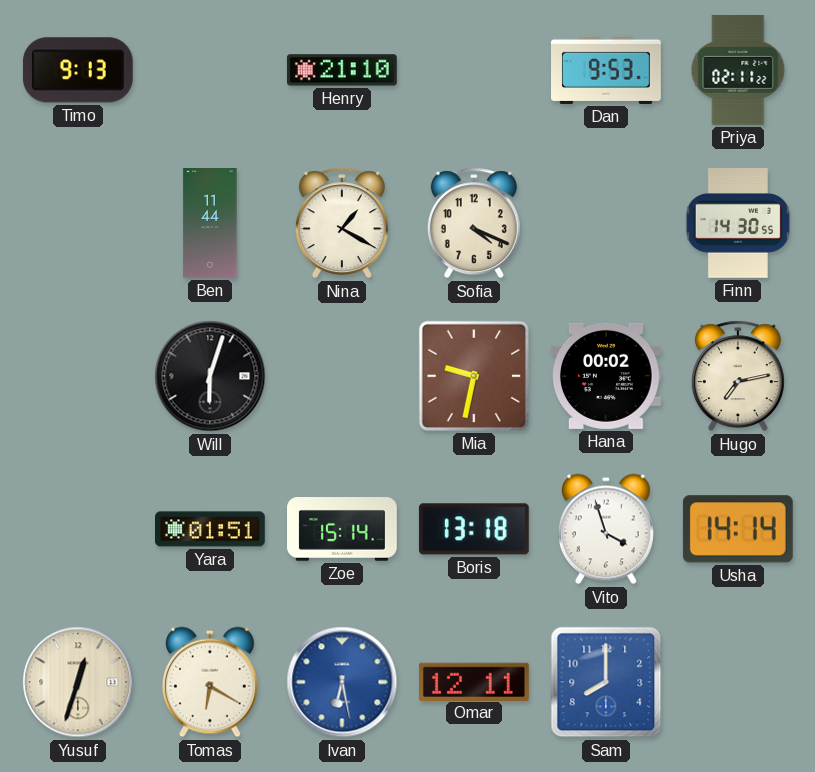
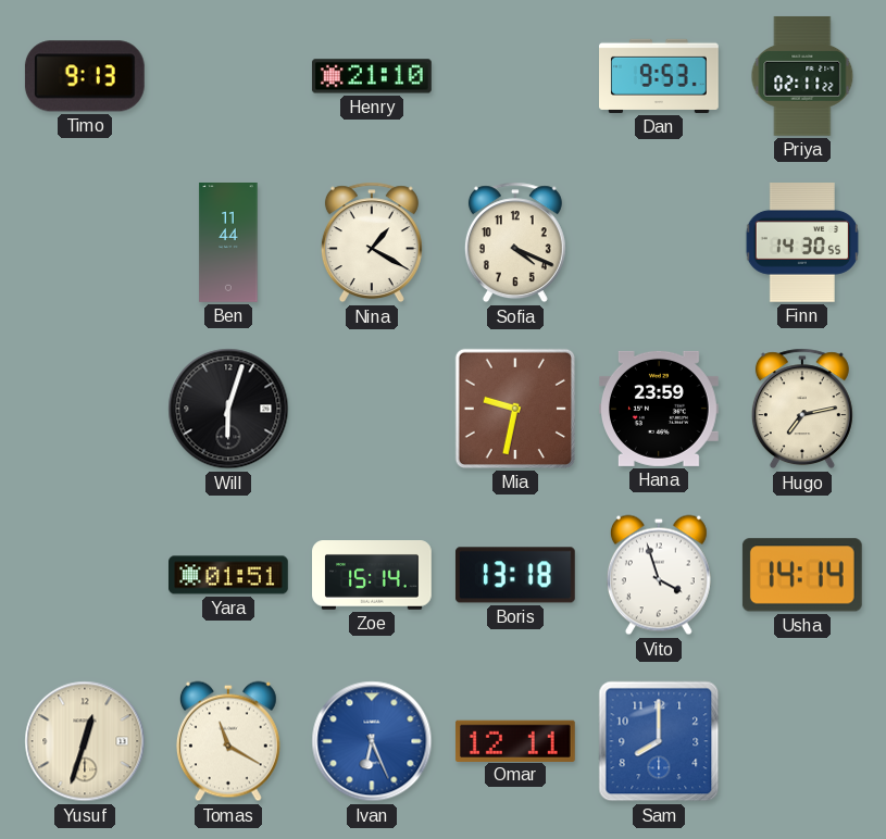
Hana: 00:02 -> 23:59
Tomas: 6:20 -> 11:20
Ivan: 6:28 -> 6:26
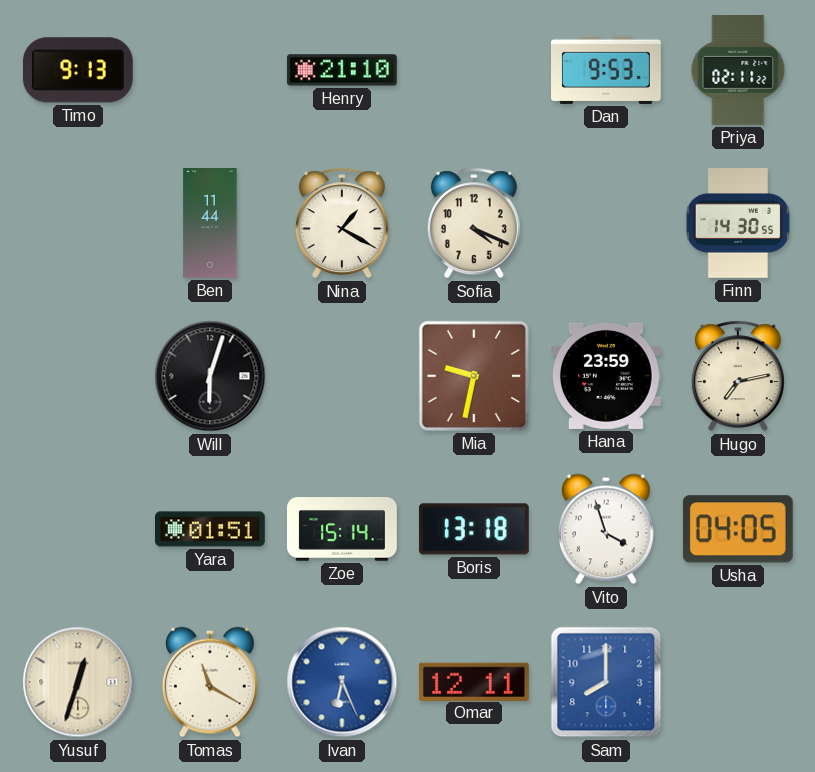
Usha: 14:14 -> 04:05
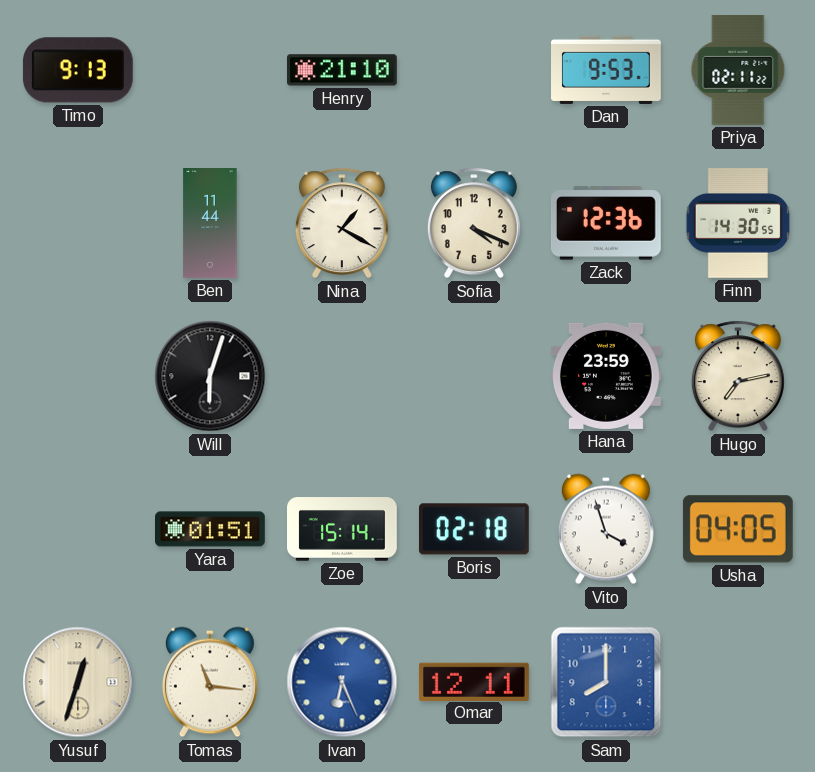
Zack: none -> 12:36
Mia: 9:32 -> none
Boris: 13:18 -> 02:18
Tomas: 11:20 -> 11:16
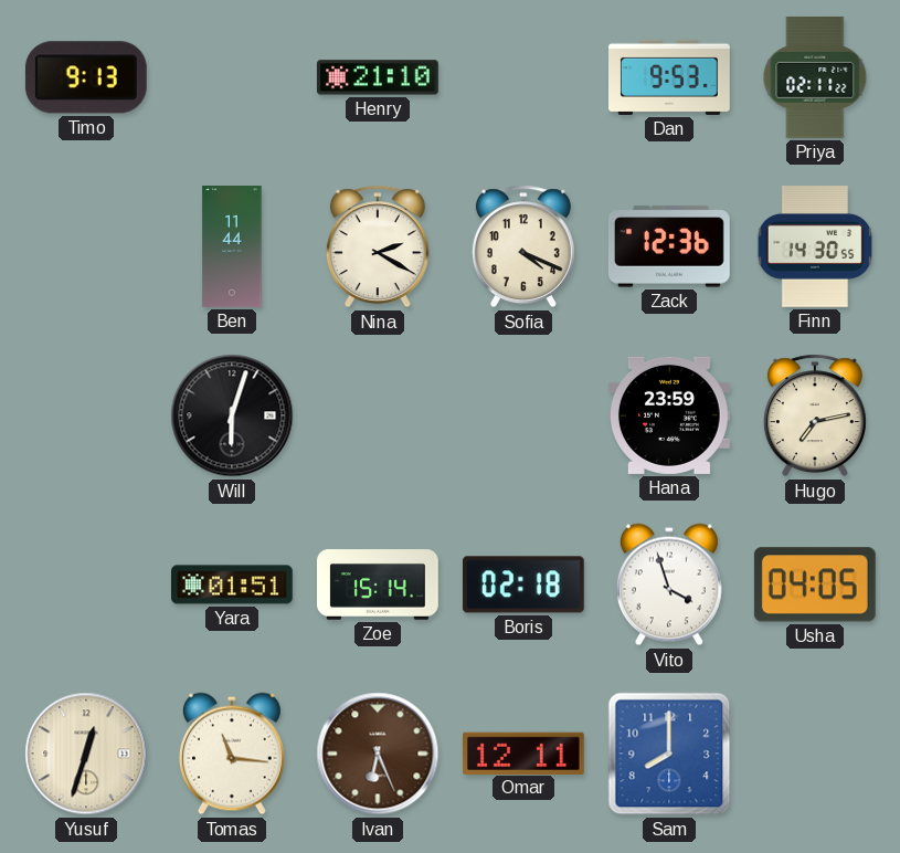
Nina: 1:20 -> 2:20
Ivan dial: blue -> brown
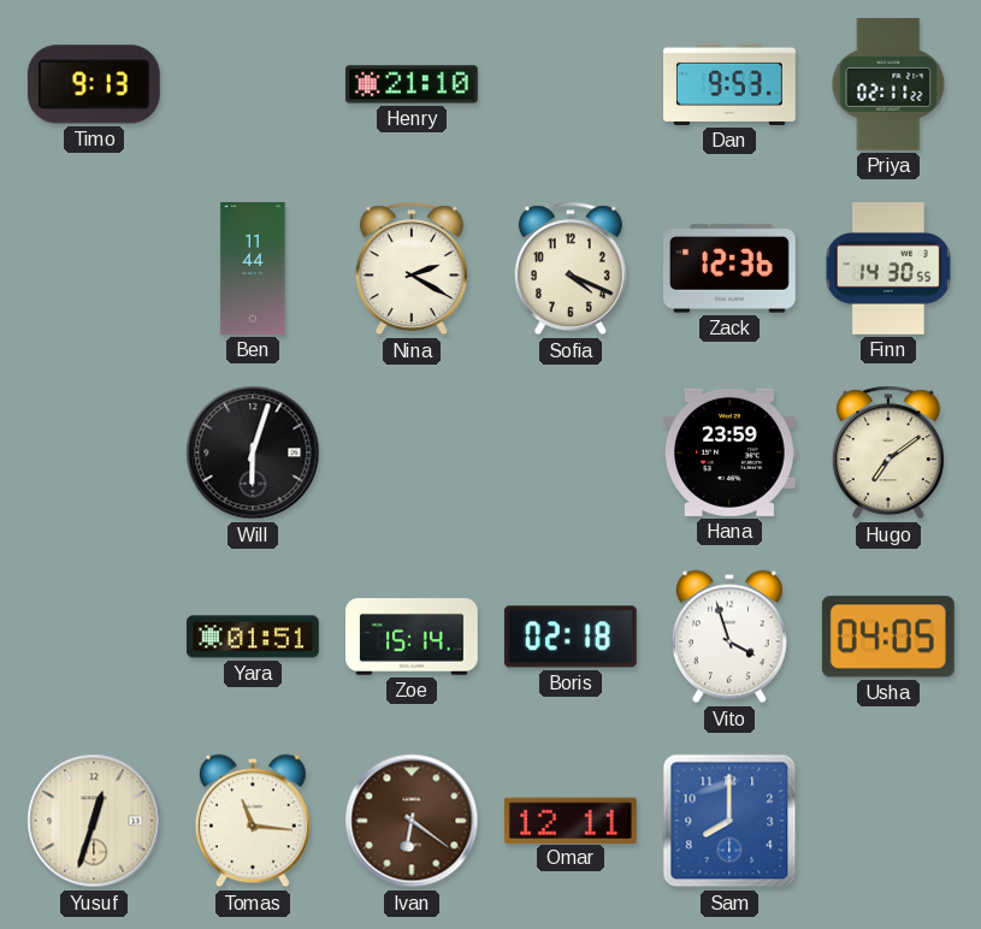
Hugo: 7:13 -> 7:09
Ivan: 6:26 -> 6:21
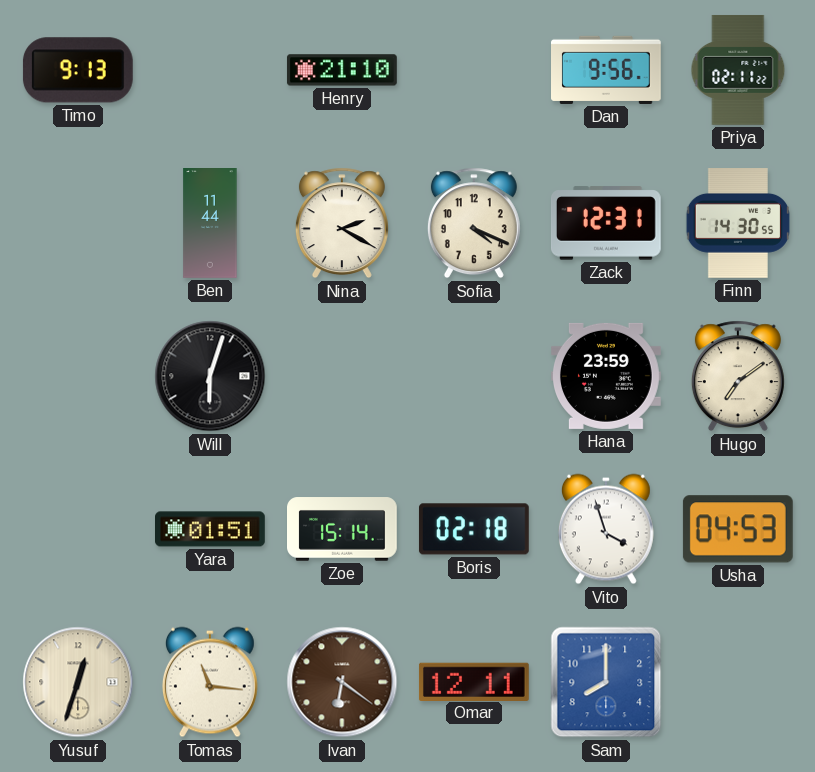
Dan: 9:53 -> 9:56
Zack: 12:36 -> 12:31
Usha: 04:05 -> 04:53
